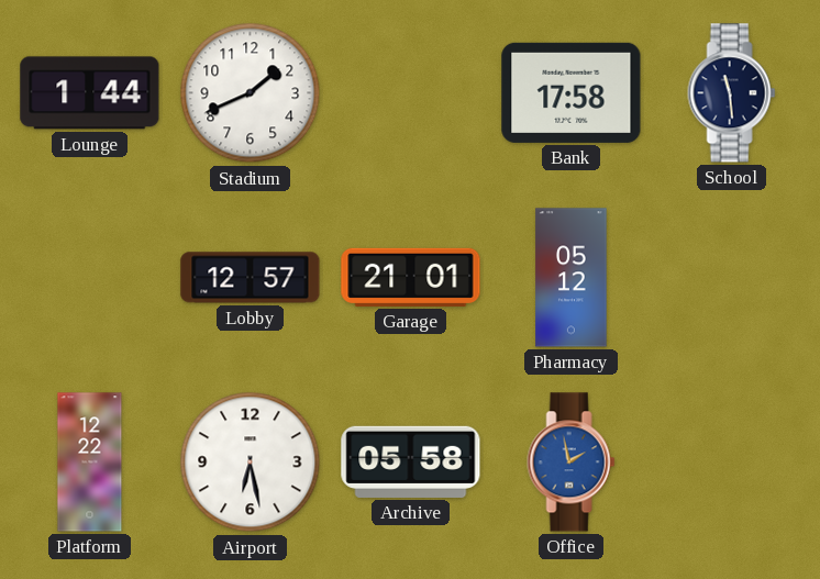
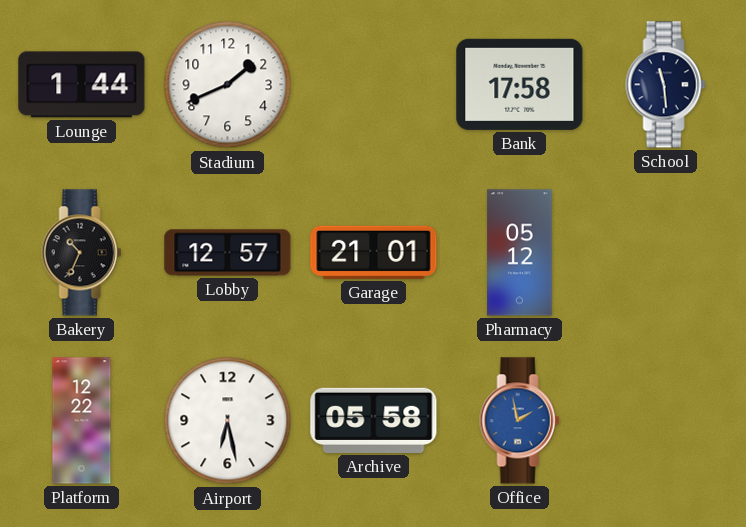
Bakery: none -> 10:34
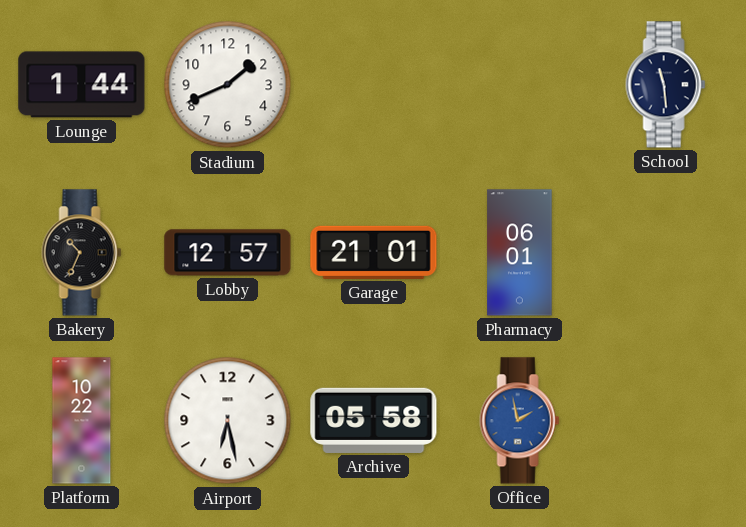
Bank: 17:58 -> none
Pharmacy: 05:12 -> 06:01
Platform: 12:22 -> 10:22
